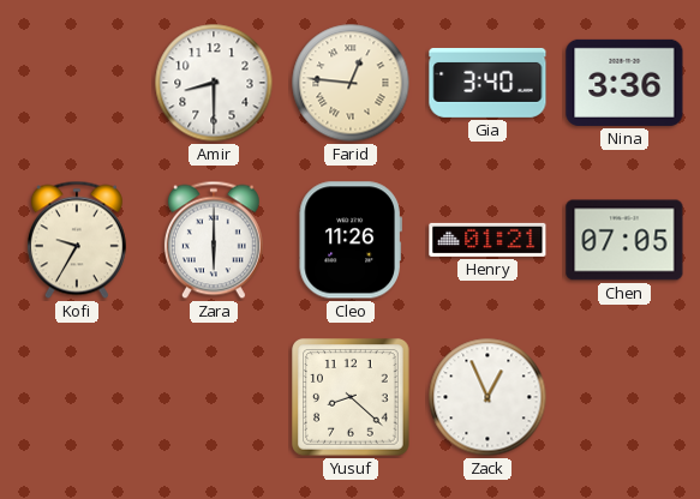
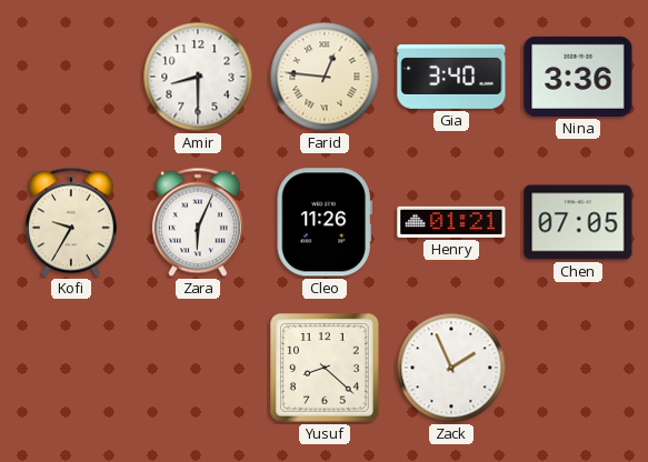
Zara: 6:00 -> 6:04
Zack: 12:56 -> 1:56
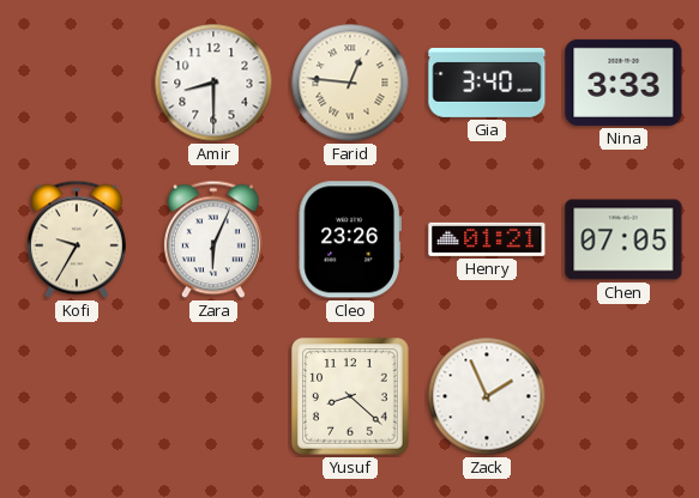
Nina: 3:36 -> 3:33
Cleo: 11:26 -> 23:26
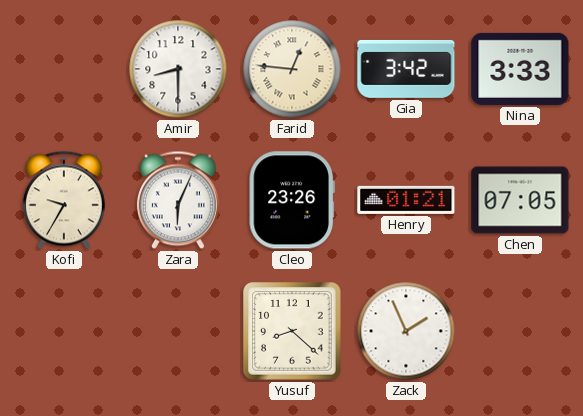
Gia: 3:40 -> 3:42
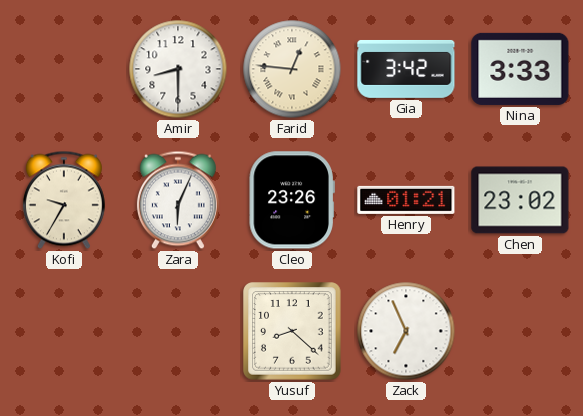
Chen: 07:05 -> 23:02
Zack: 1:56 -> 6:56
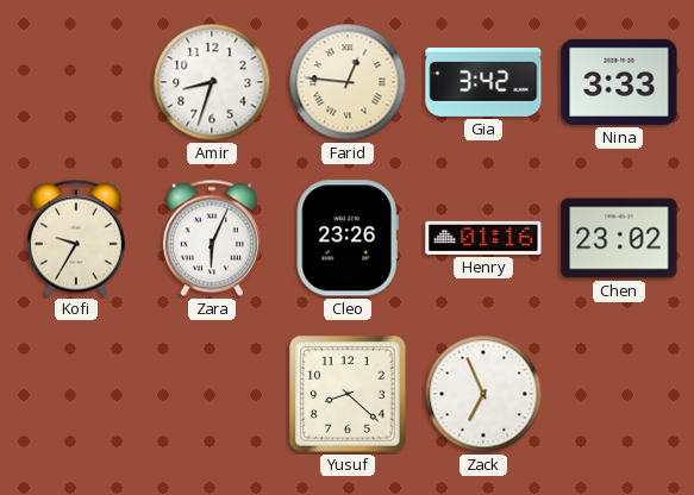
Amir: 8:30 -> 8:33
Henry: 01:21 -> 01:16
